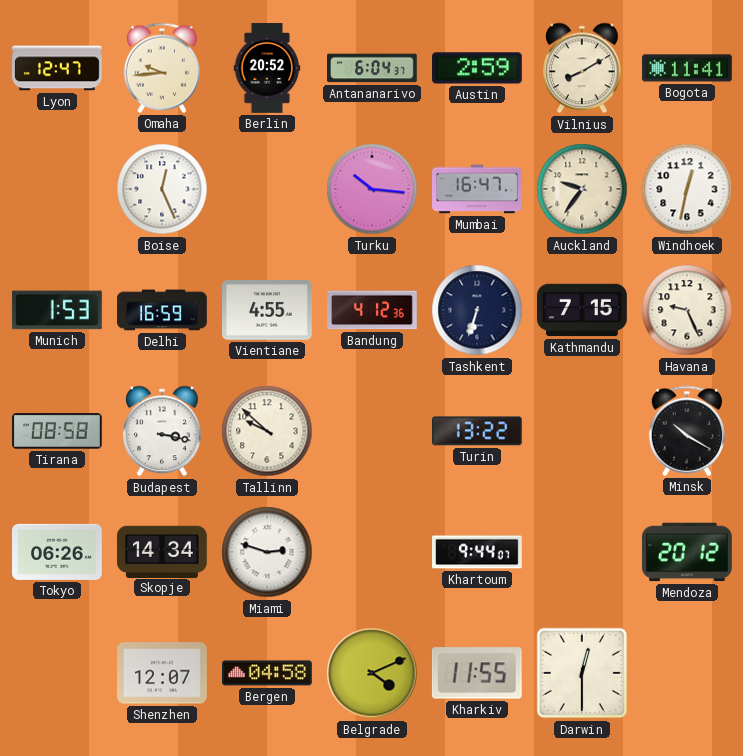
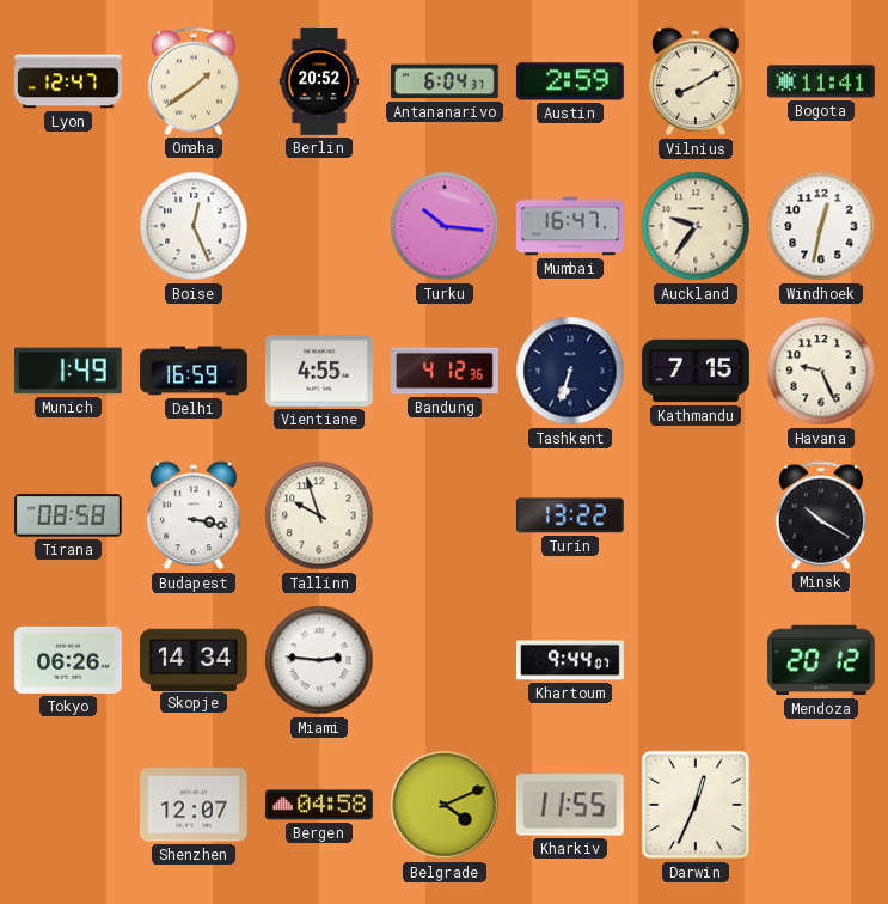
Omaha: 9:44 -> 1:39
Munich: 1:53 -> 1:49
Tallinn: 9:52 -> 9:57
Miami: 2:48 -> 2:46
Darwin: 12:30 -> 12:34
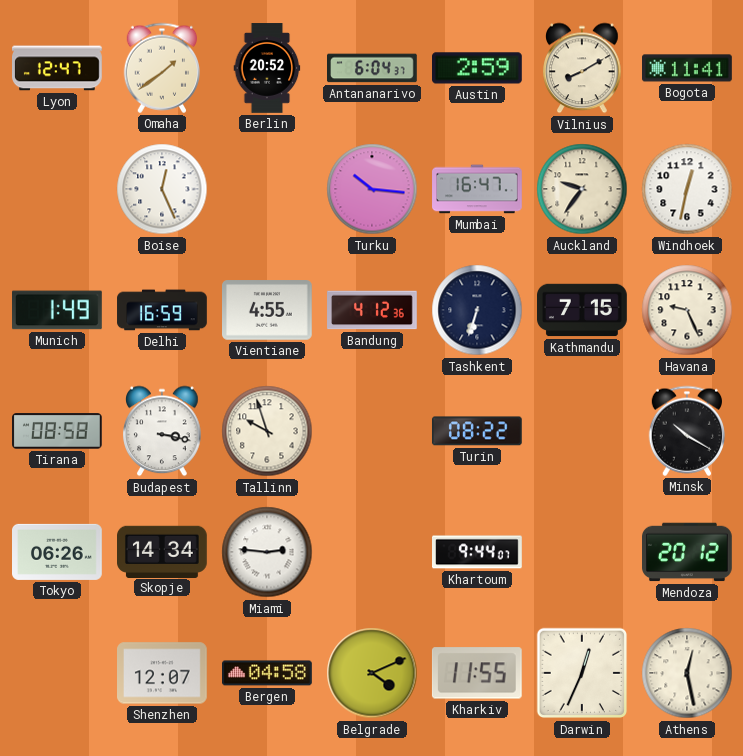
Turin: 13:22 -> 08:22
Athens: none -> 12:28
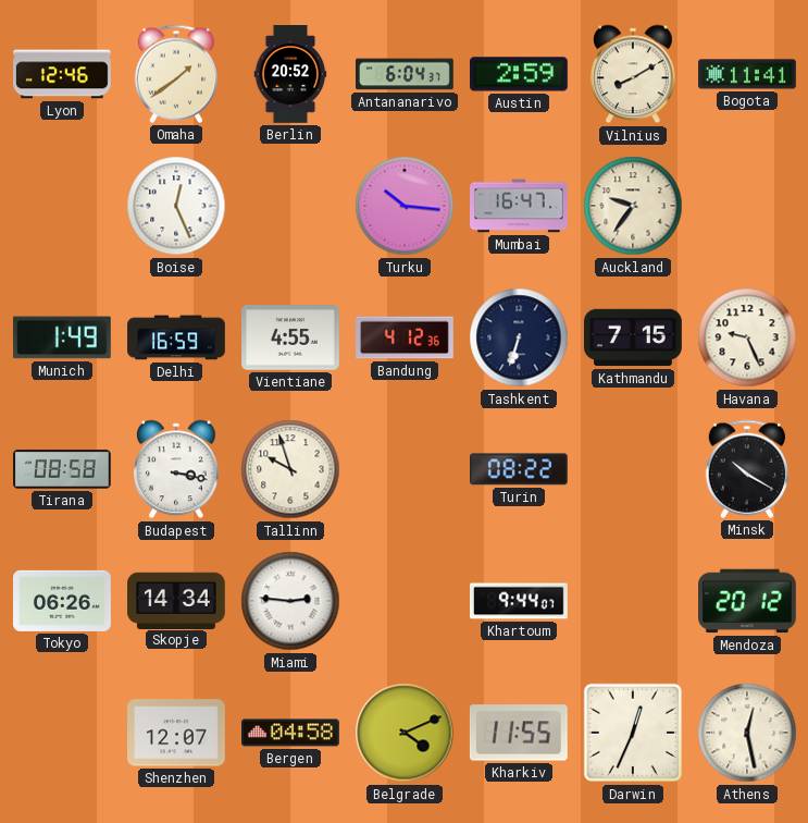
Lyon: 12:47 -> 12:46
Windhoek: 12:32 -> none
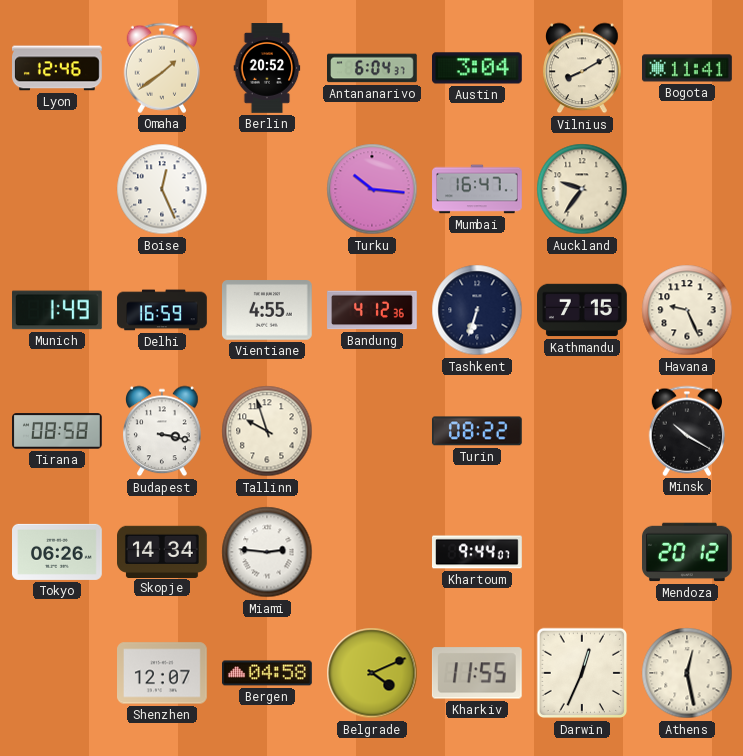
Austin: 2:59 -> 3:04
